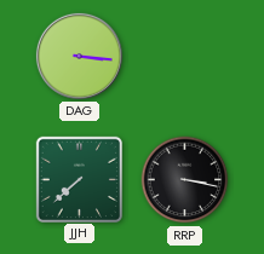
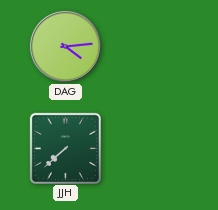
DAG: 3:16 -> 4:14
RRP: 3:17 -> none
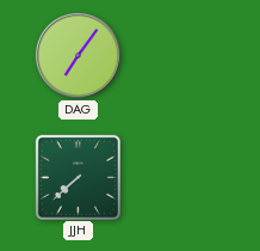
DAG: 4:14 -> 7:06
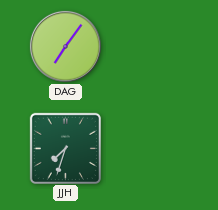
JJH: 7:38 -> 7:33
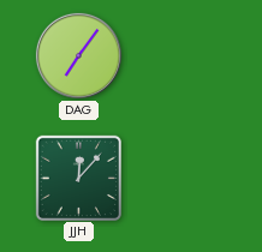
JJH: 7:33 -> 12:07
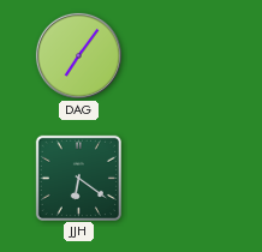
JJH: 12:07 -> 6:21
